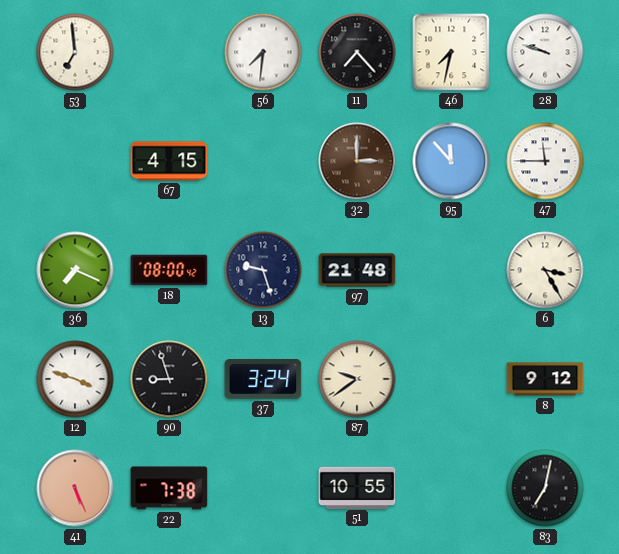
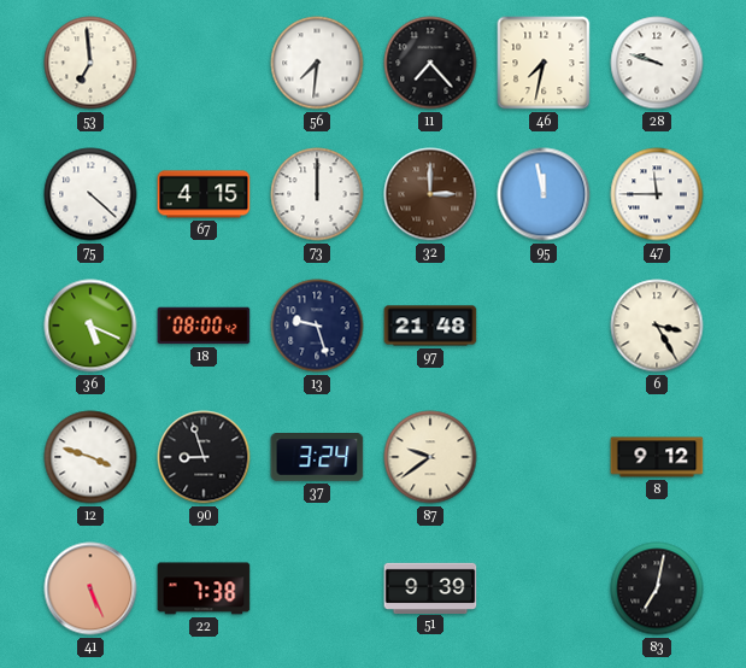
75: none -> 4:22
73: none -> 12:00
95: 11:53 -> 11:58
36: 7:19 -> 5:19
51: 10:55 -> 9:39
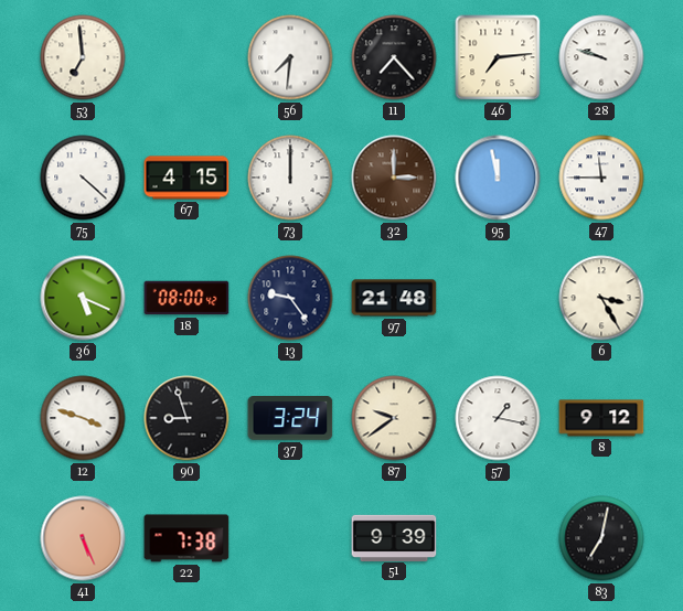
46: 7:32 -> 7:14
13: 9:27 -> 9:24
57: none -> 1:17
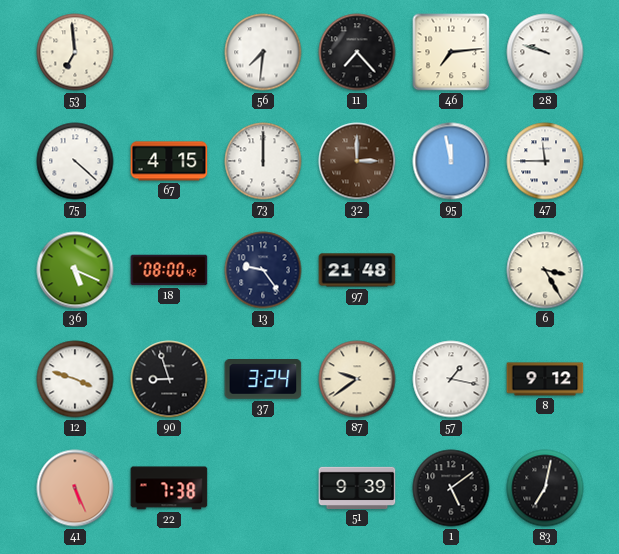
1: none -> 5:09
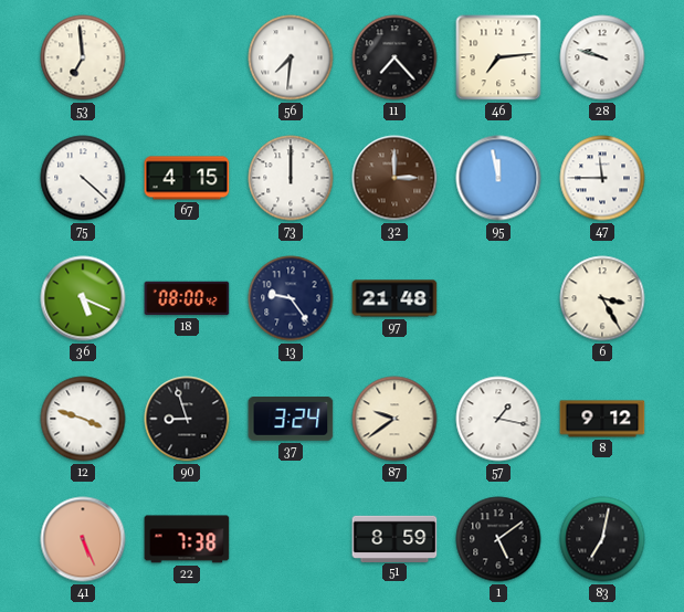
51: 9:39 -> 8:59
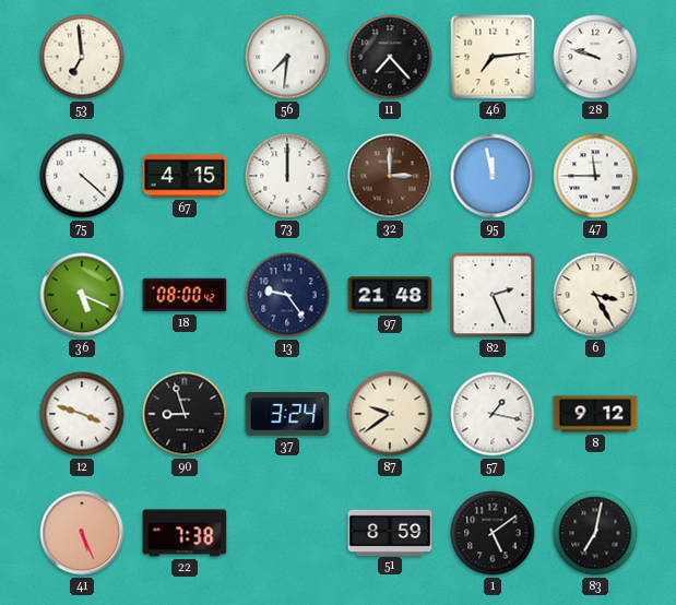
82: none -> 2:26
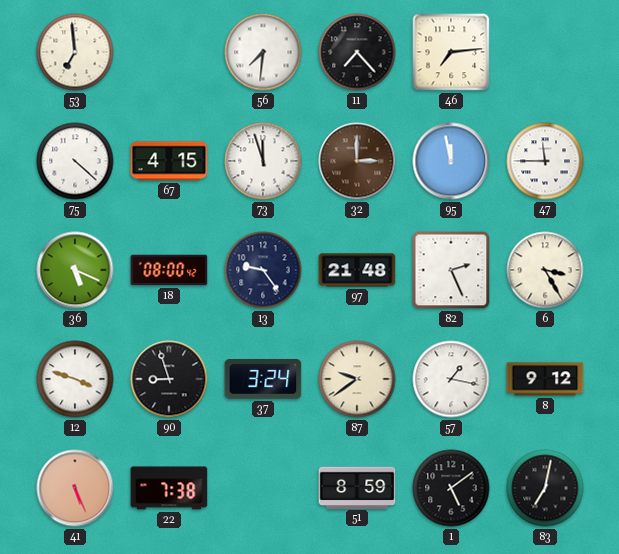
28: 9:48 -> none
73: 12:00 -> 11:57
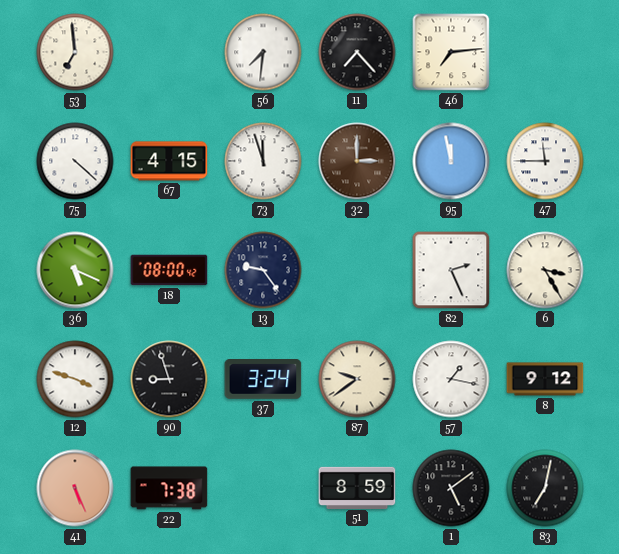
97: 21:48 -> none
